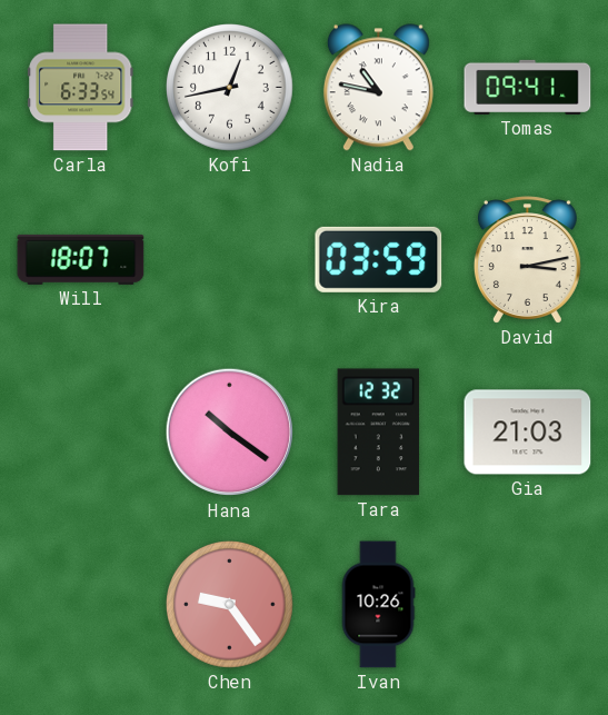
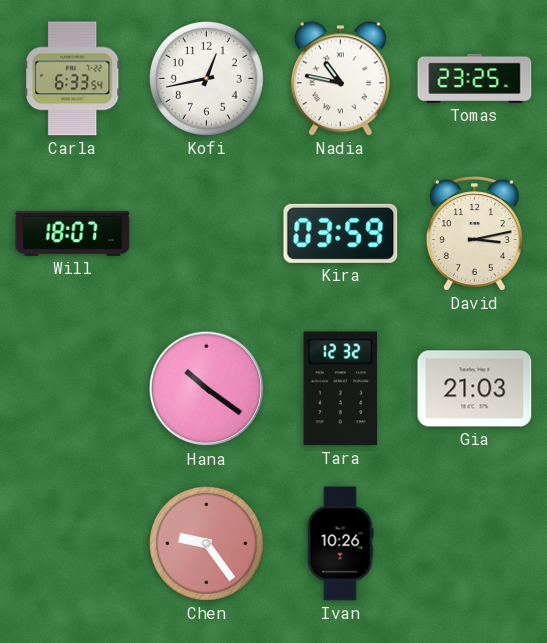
Tomas: 09:41 -> 23:25
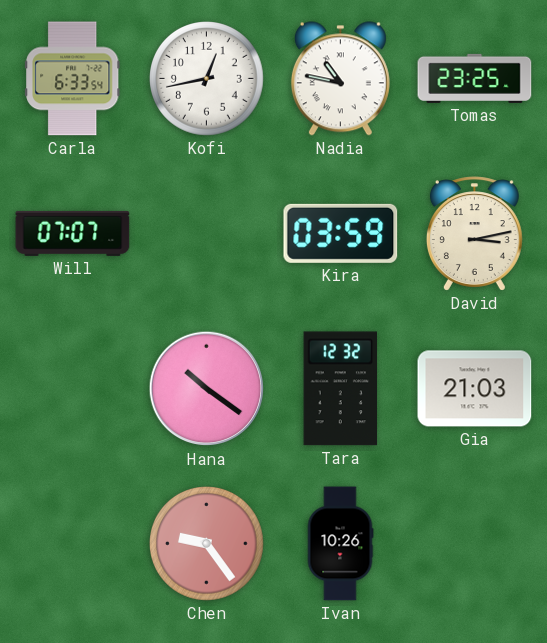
Will: 18:07 -> 07:07
